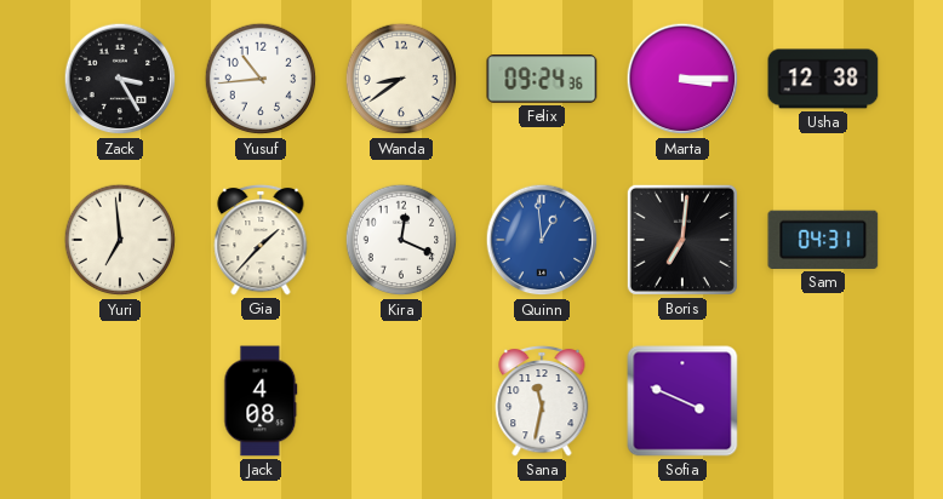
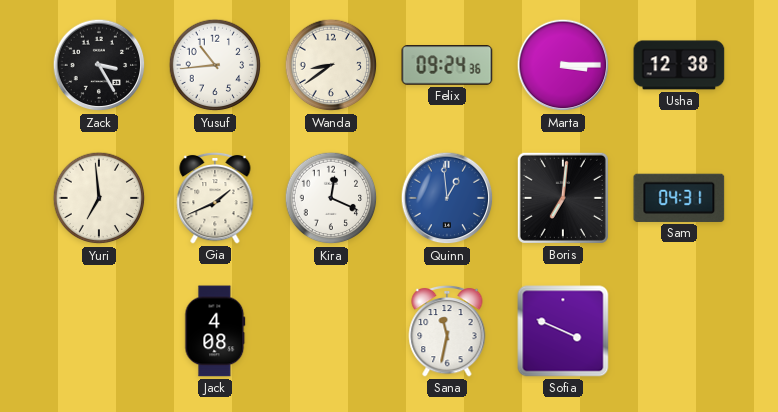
Gia: 1:37 -> 1:41
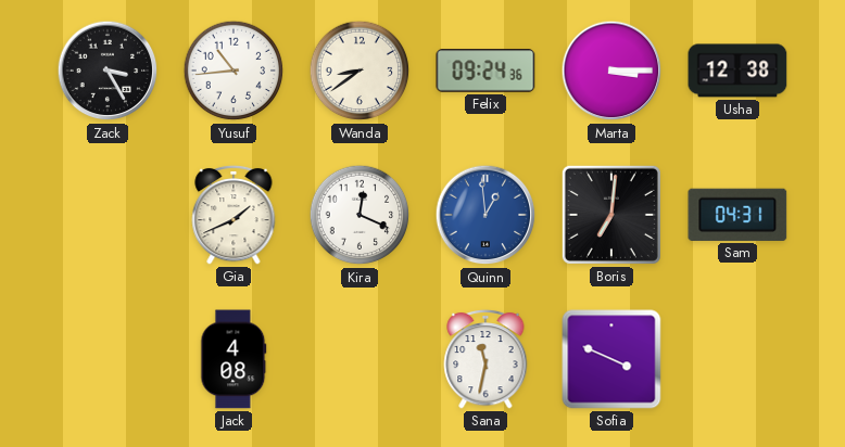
Yuri: 6:59 -> none
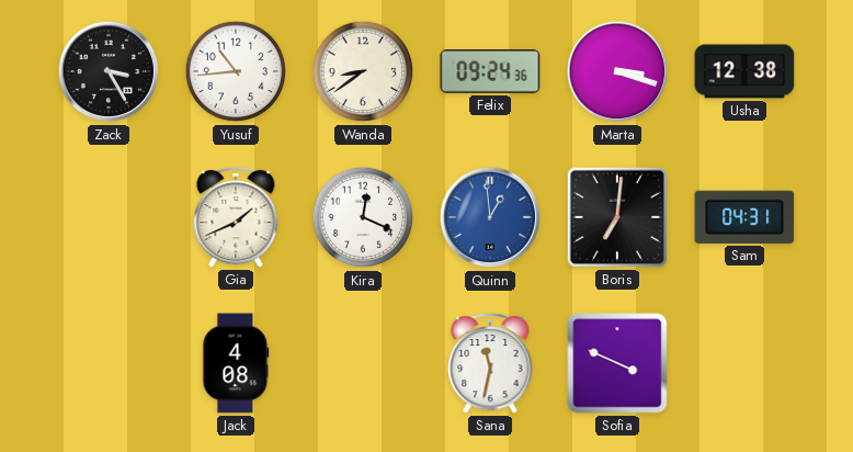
Marta: 3:15 -> 3:18
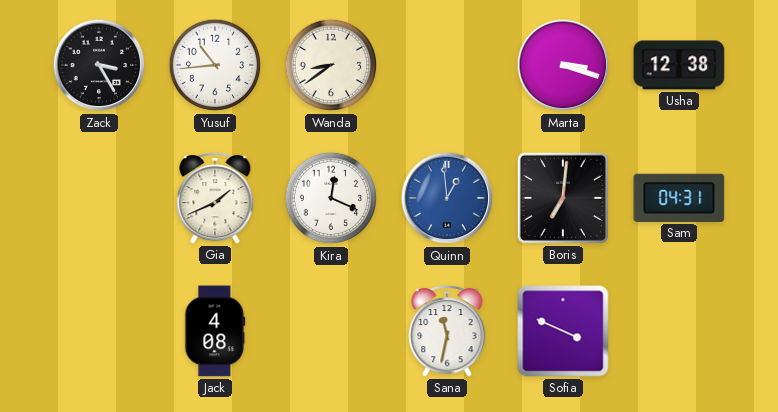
Felix: 09:24 -> none
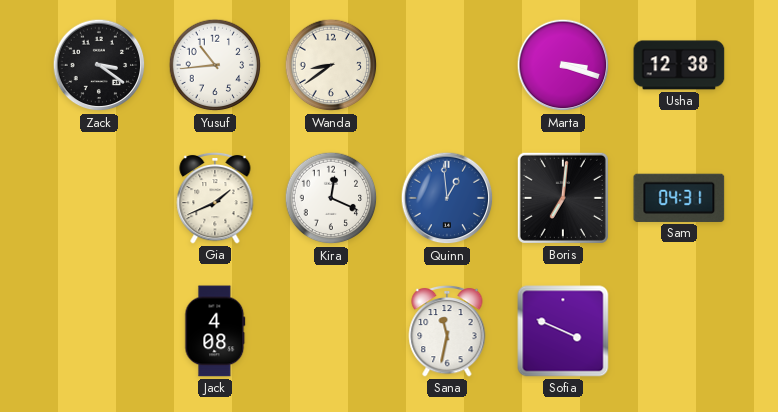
Zack: 3:25 -> 3:21
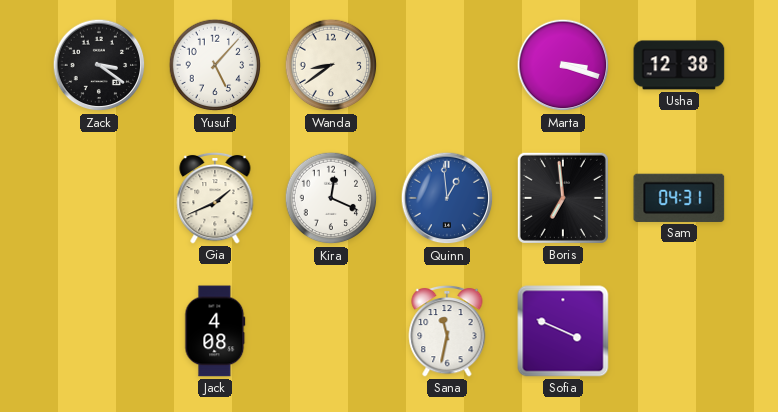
Yusuf: 10:44 -> 5:07
Boris: 7:01 -> 6:59
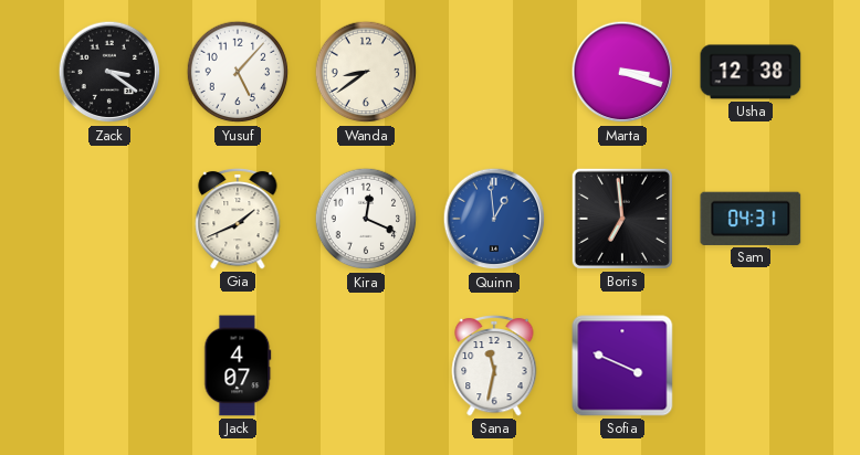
Jack: 4:08 -> 4:07
